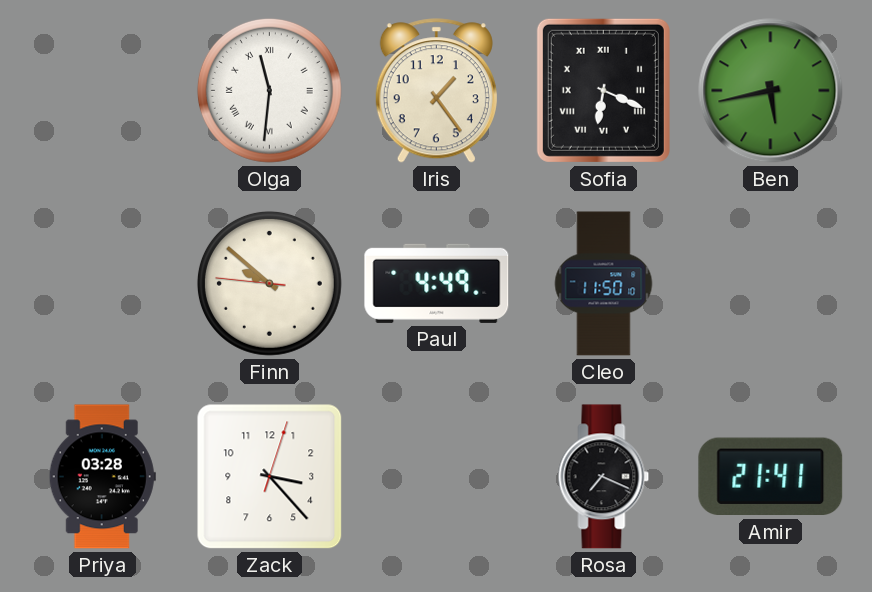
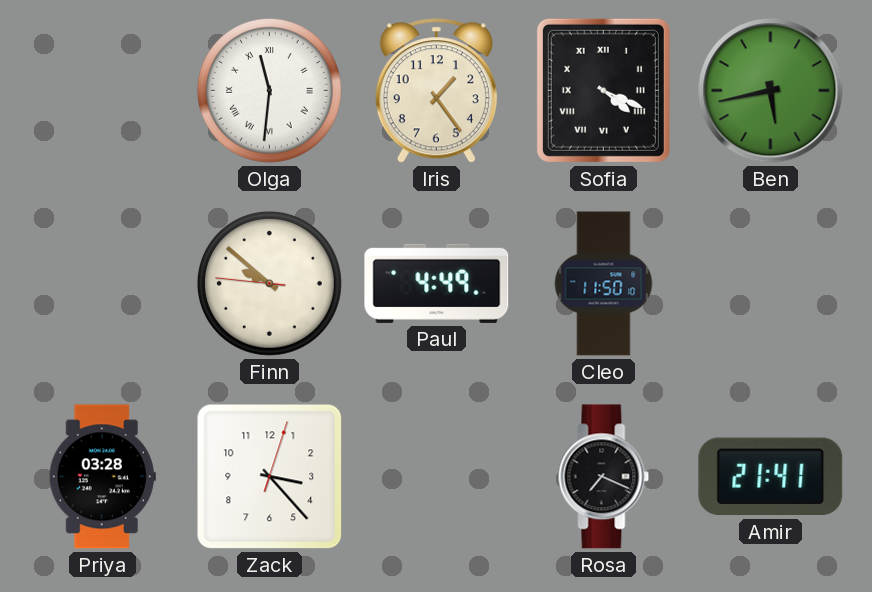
Sofia: 6:19 -> 4:19
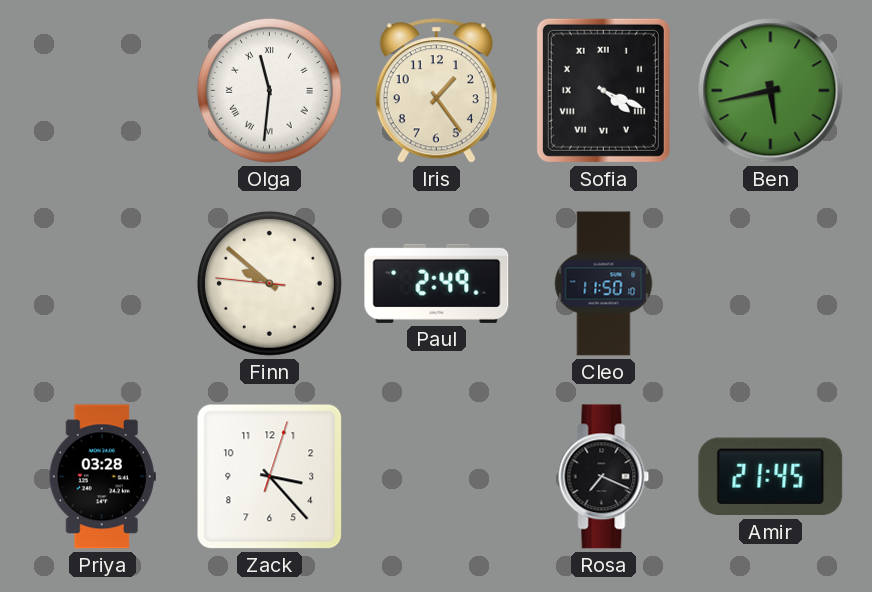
Paul: 4:49 -> 2:49
Amir: 21:41 -> 21:45
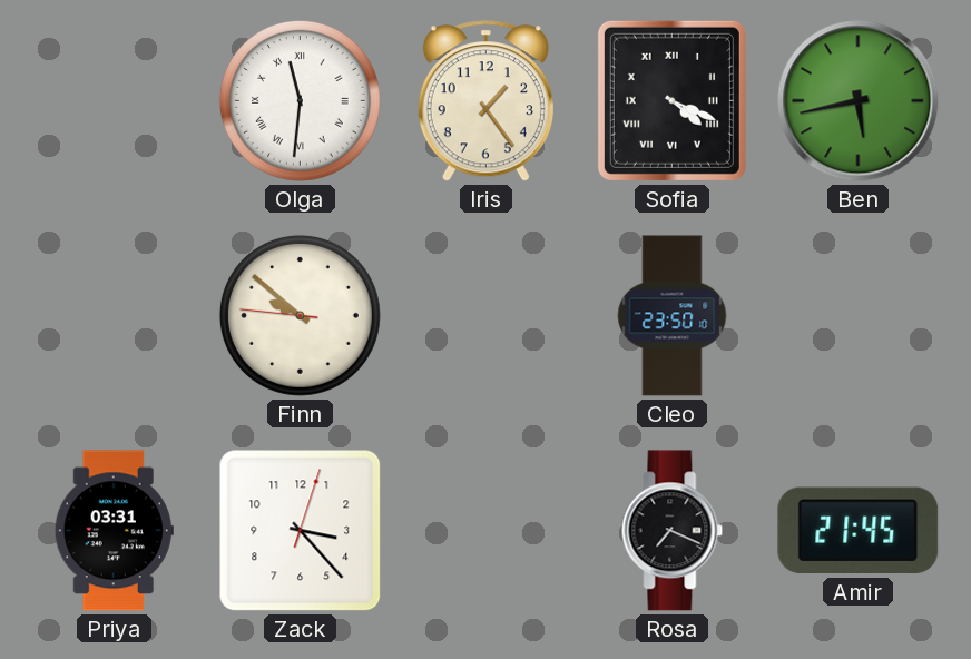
Paul: 2:49 -> none
Cleo: 11:50 -> 23:50
Priya: 03:28 -> 03:31
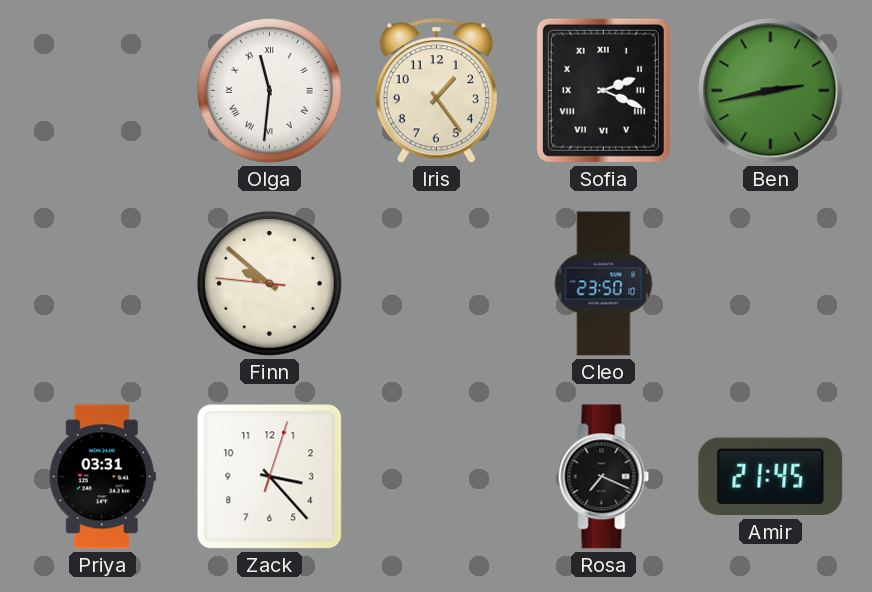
Sofia: 4:19 -> 2:19
Ben: 5:43 -> 2:43
